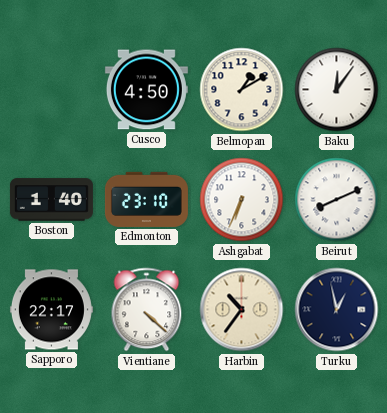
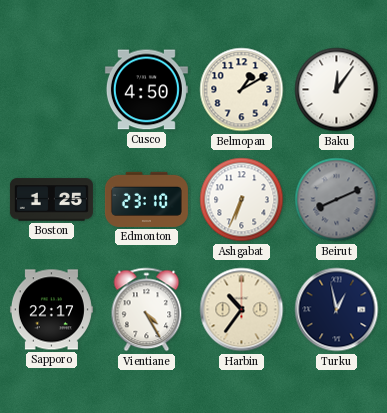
Boston: 1:40 -> 1:25
Beirut dial: white -> grey
Vientiane: 4:22 -> 4:25
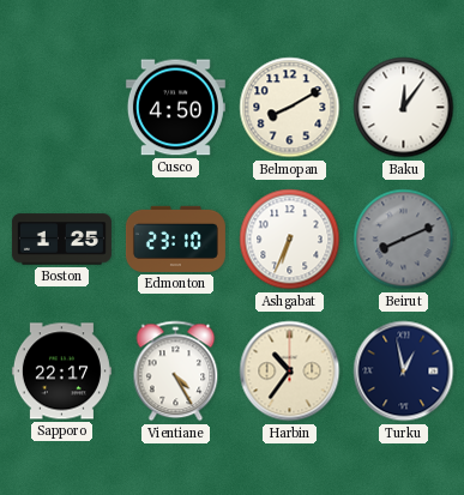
Belmopan: 1:10 -> 8:10
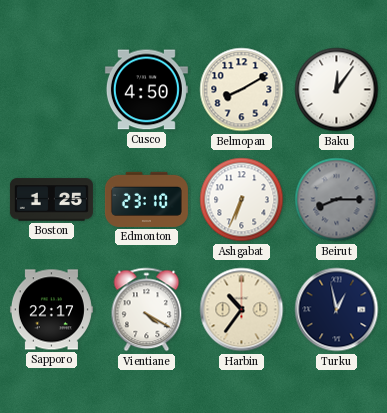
Beirut: 8:11 -> 8:15
Vientiane: 4:25 -> 4:20
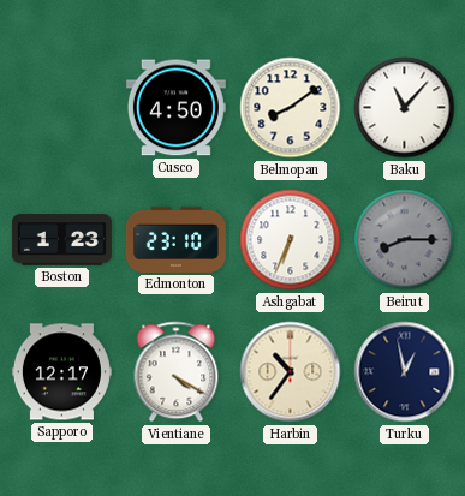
Belmopan: 8:10 -> 8:09
Baku: 12:06 -> 11:07
Boston: 1:25 -> 1:23
Sapporo: 22:17 -> 12:17
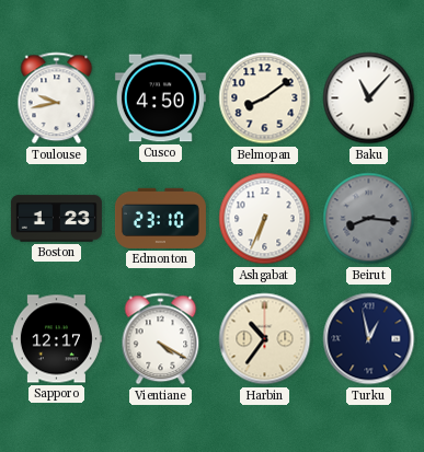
Toulouse: none -> 9:43
Beirut: 8:15 -> 8:16
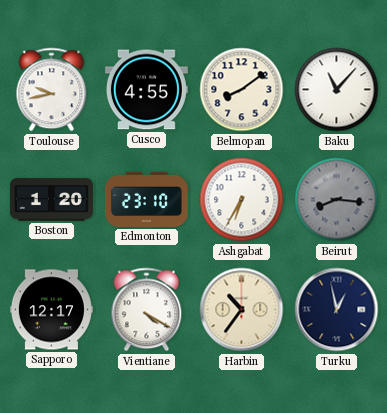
Cusco: 4:50 -> 4:55
Boston: 1:23 -> 1:20
Ashgabat: 6:34 -> 6:35
